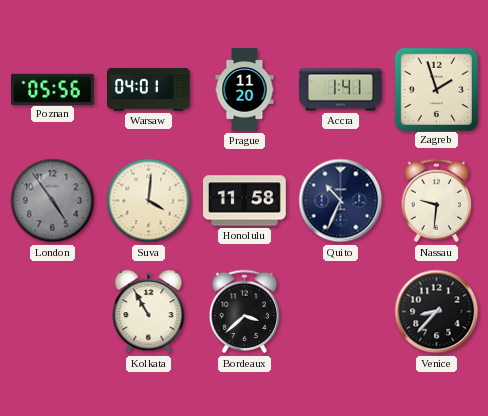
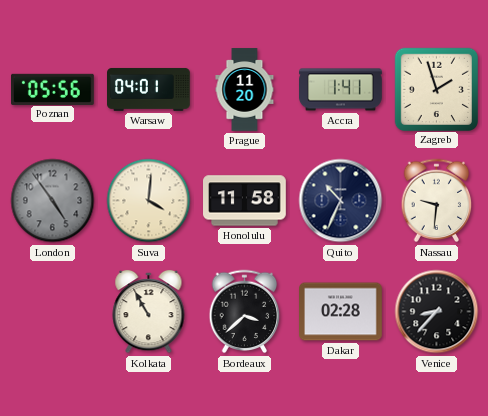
Dakar: none -> 02:28
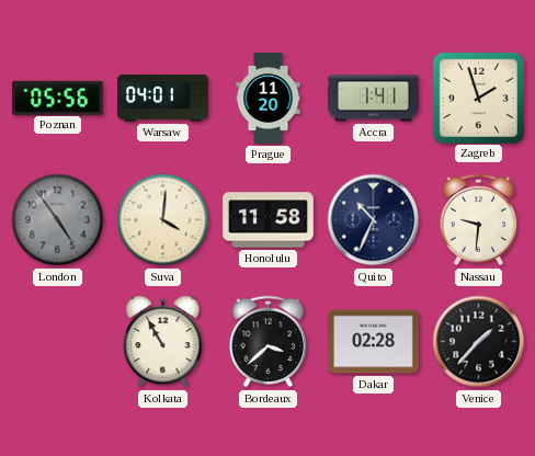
Venice: 8:37 -> 1:37
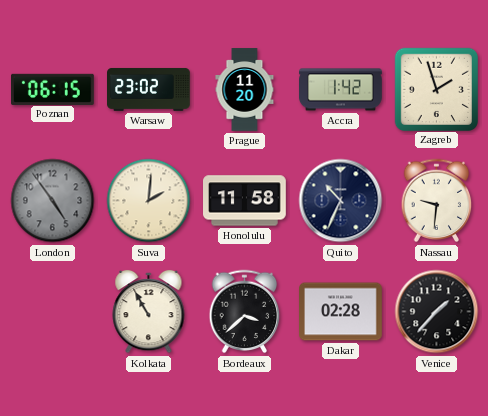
Poznan: 05:56 -> 06:15
Warsaw: 04:01 -> 23:02
Accra: 1:41 -> 1:42
Suva: 4:01 -> 2:01
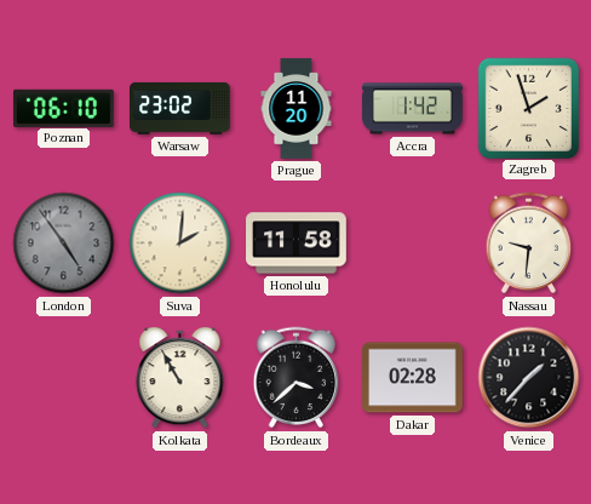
Poznan: 06:15 -> 06:10
Quito: 10:34 -> none
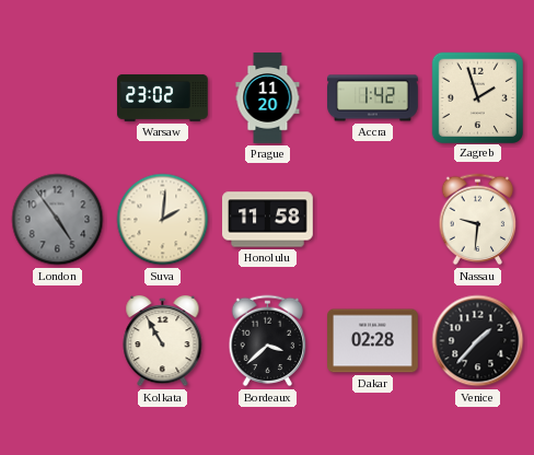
Poznan: 06:10 -> none
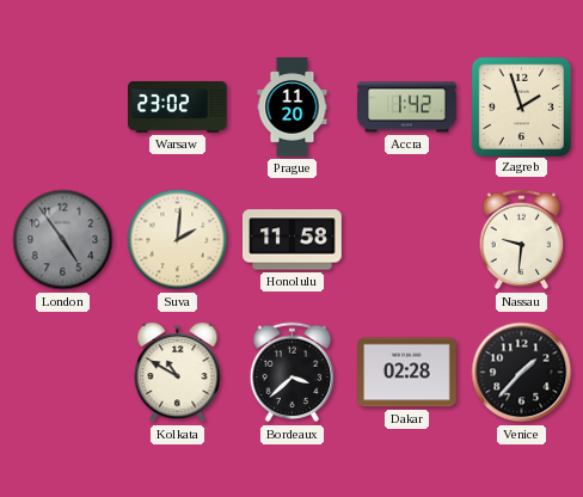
Kolkata: 10:55 -> 10:50
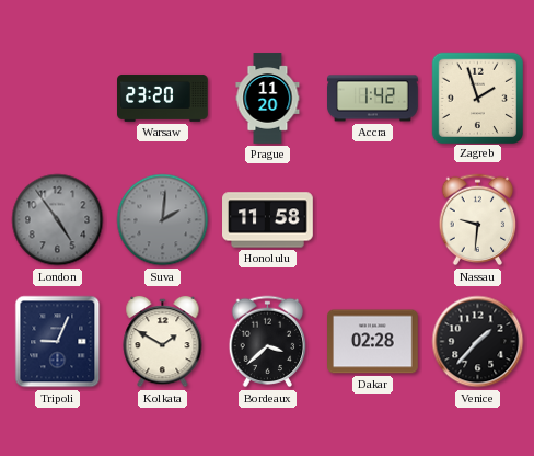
Warsaw: 23:02 -> 23:20
Suva dial: cream -> grey
Tripoli: none -> 9:04
Kolkata: 10:50 -> 1:50
